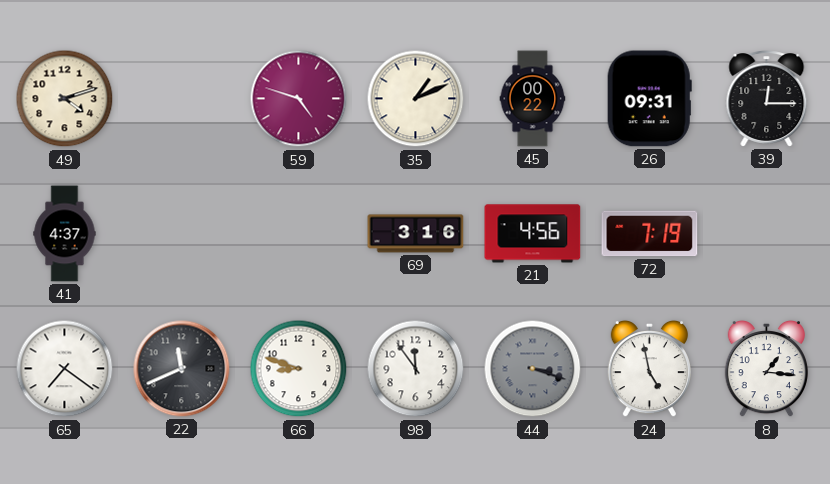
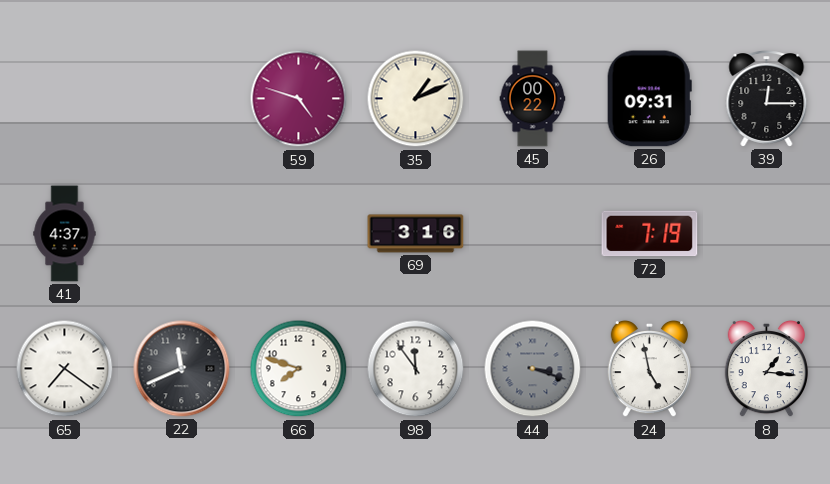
49: 4:12 -> none
21: 4:56 -> none
66: 8:48 -> 7:48
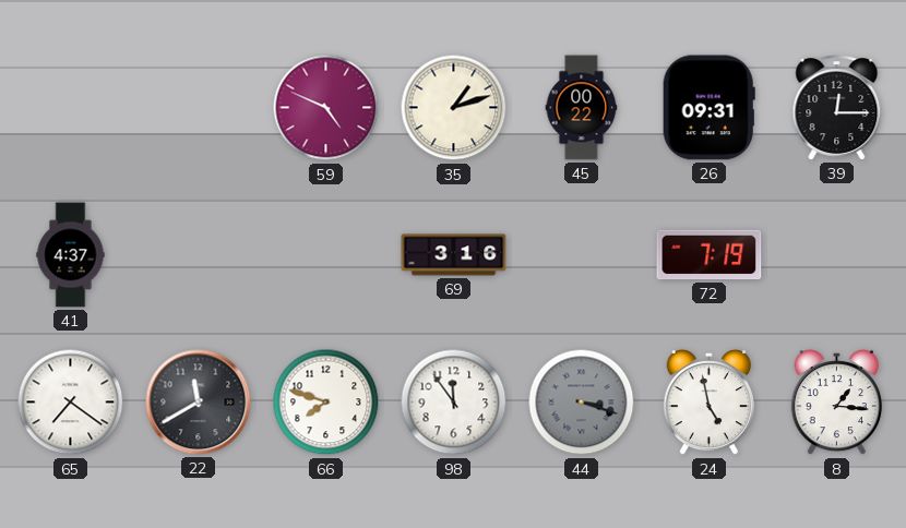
59: 4:48 -> 4:49
35: 1:11 -> 1:12
22: 11:41 -> 11:40
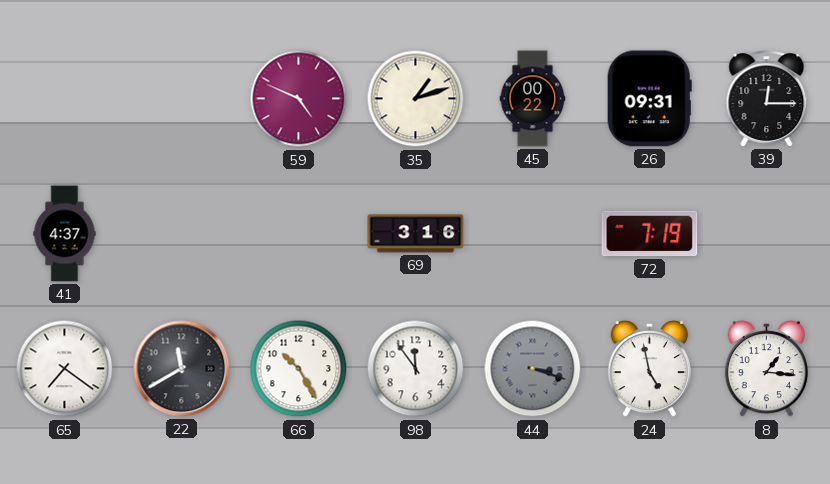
66: 7:48 -> 10:25
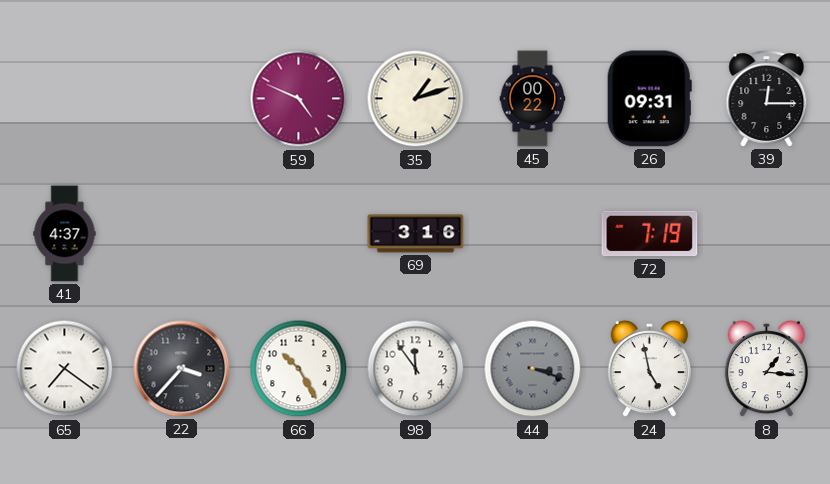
22: 11:40 -> 3:37
